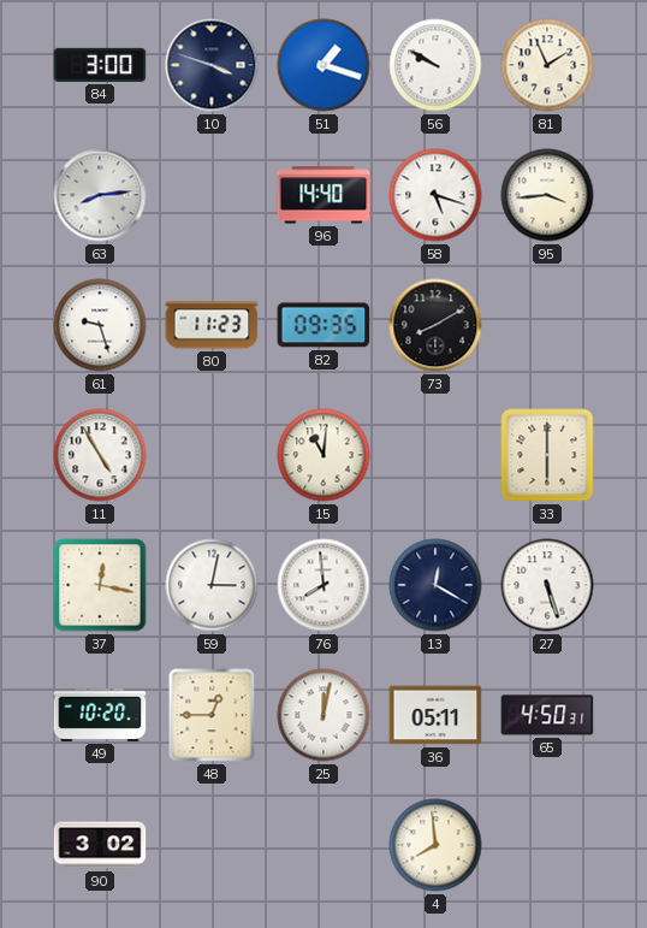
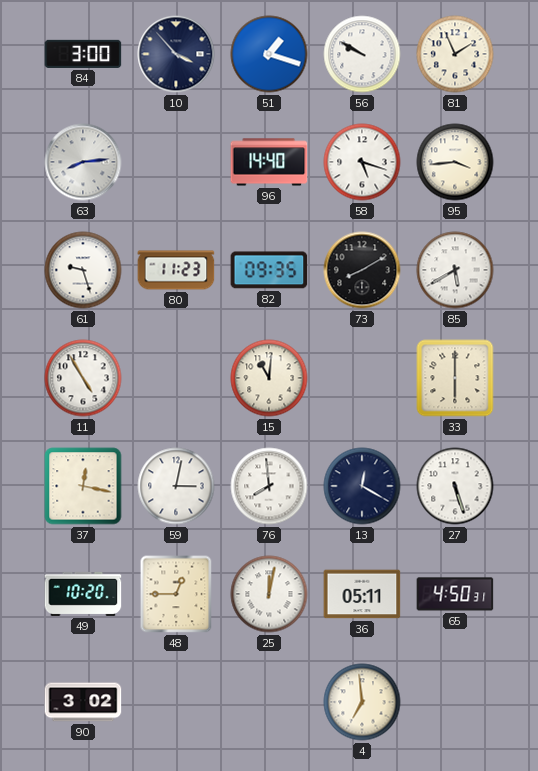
10: 3:48 -> 3:53
85: none -> 5:40
4: 7:59 -> 6:59
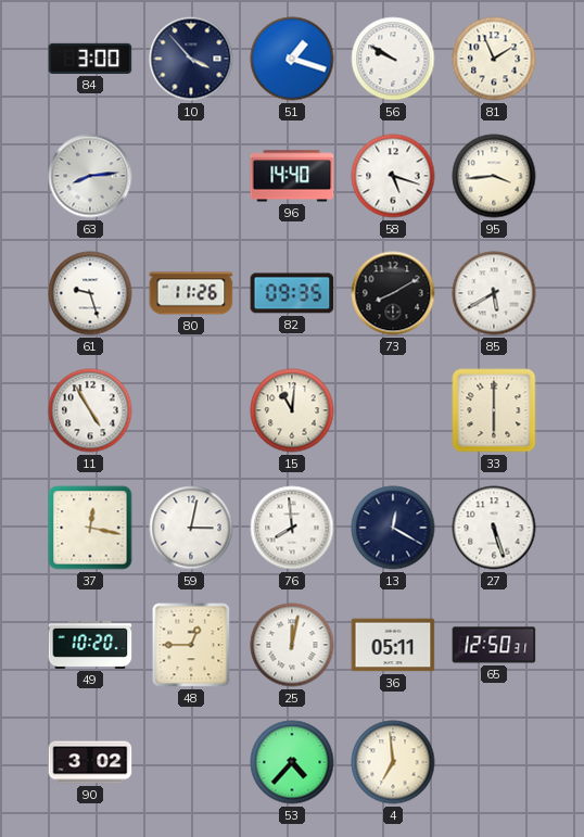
80: 11:23 -> 11:26
65: 4:50 -> 12:50
53: none -> 4:37
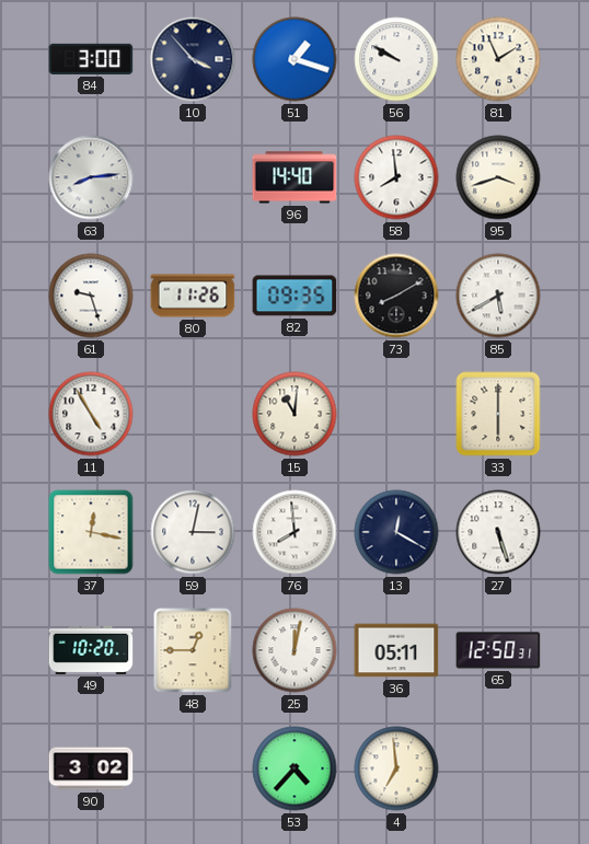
58: 5:18 -> 7:59
95: 3:44 -> 3:42
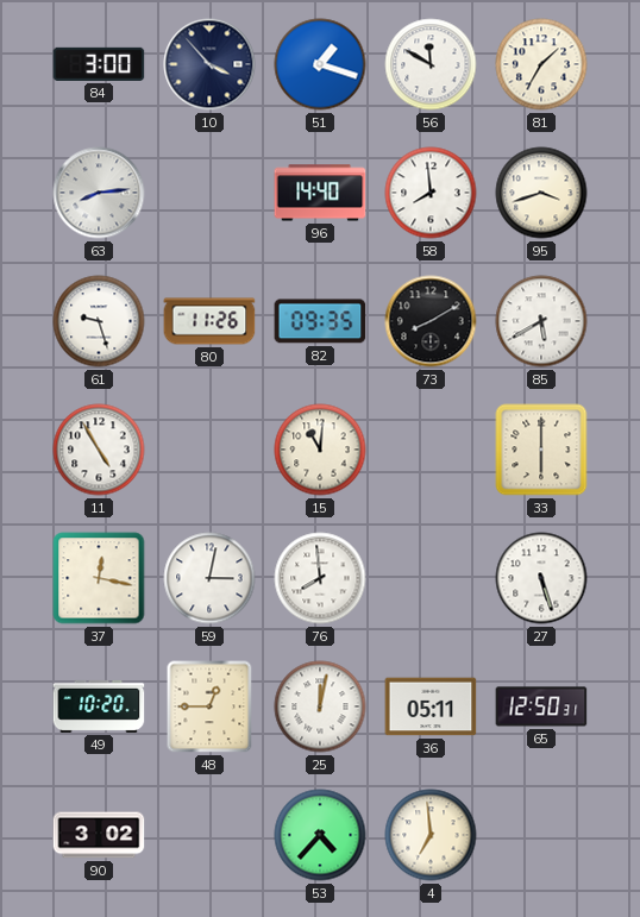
56: 9:50 -> 11:50
81: 1:56 -> 1:35
13: 12:20 -> none
